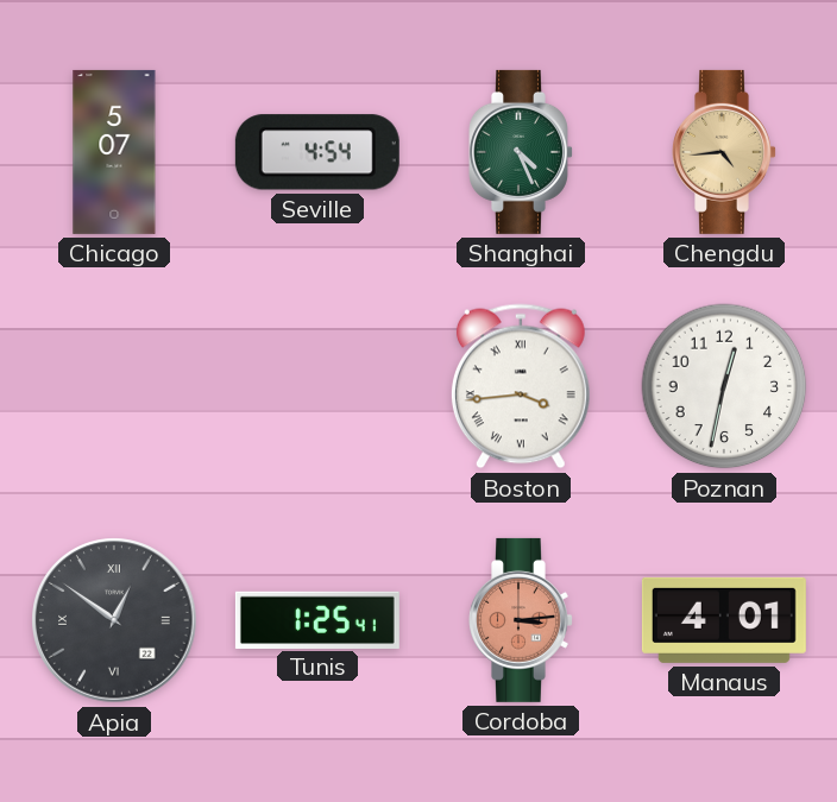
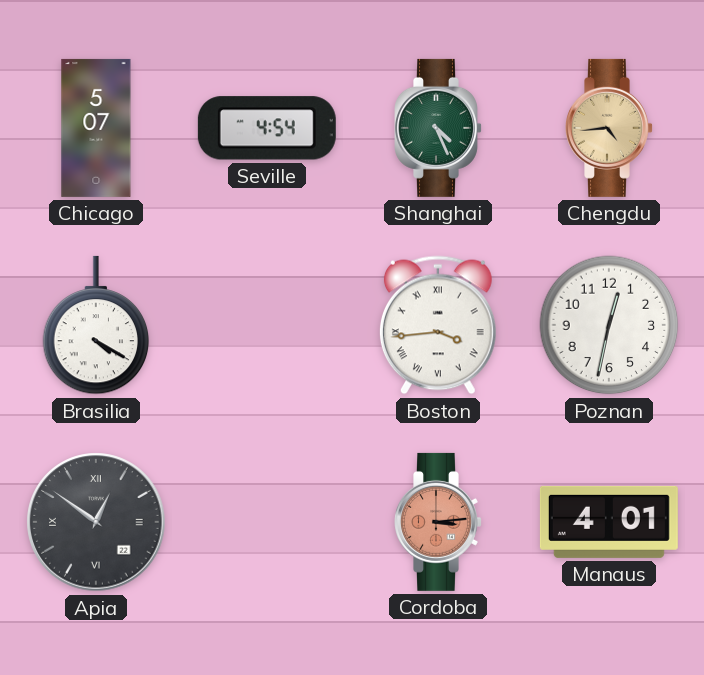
Brasilia: none -> 4:20
Tunis: 1:25 -> none
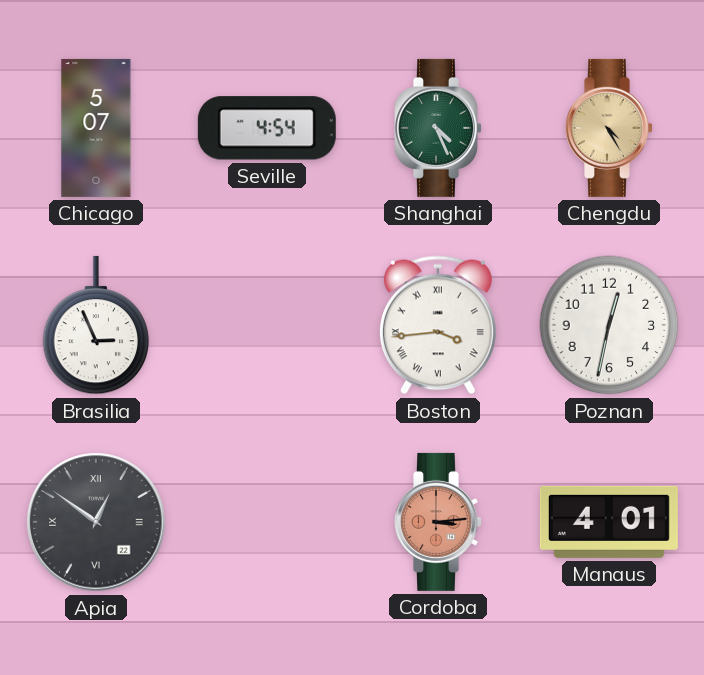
Chengdu: 4:44 -> 4:25
Brasilia: 4:20 -> 2:56
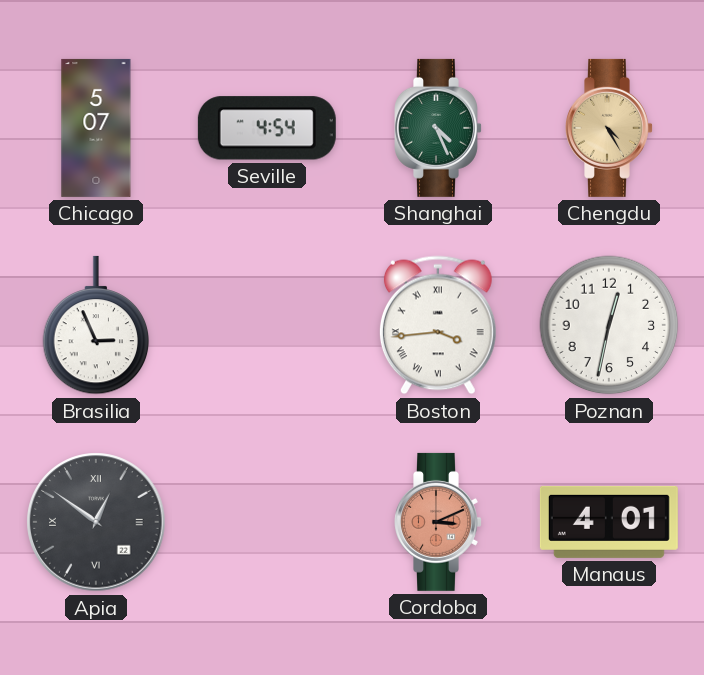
Cordoba: 3:14 -> 3:11
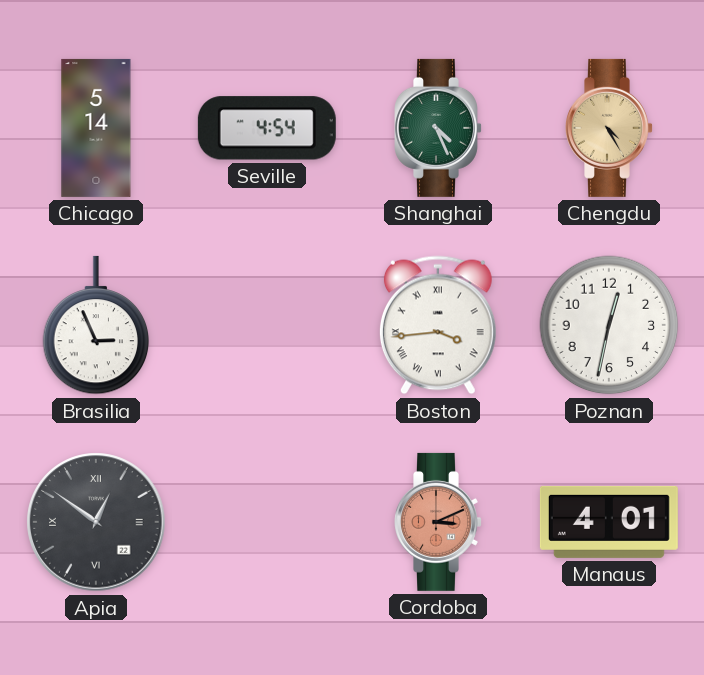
Chicago: 5:07 -> 5:14
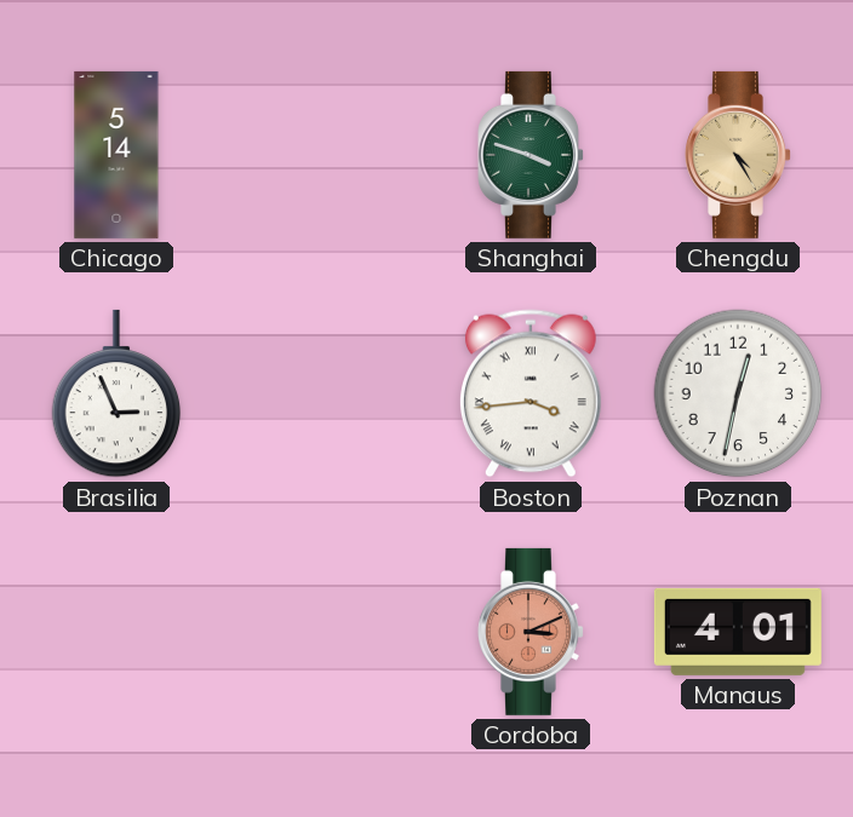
Seville: 4:54 -> none
Shanghai: 4:26 -> 3:48
Apia: 12:51 -> none
